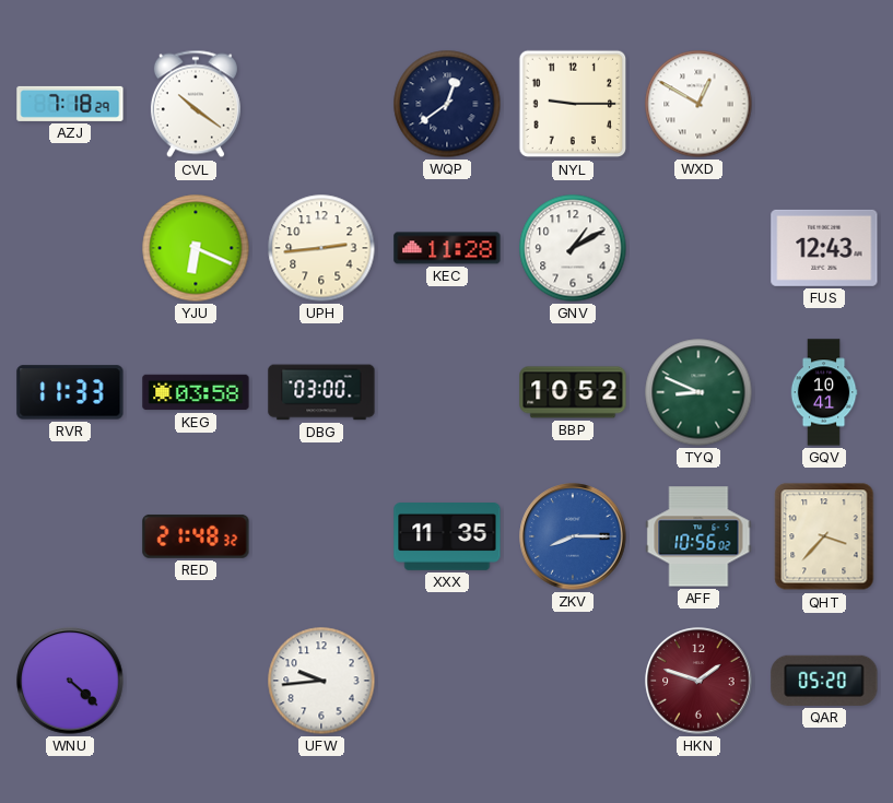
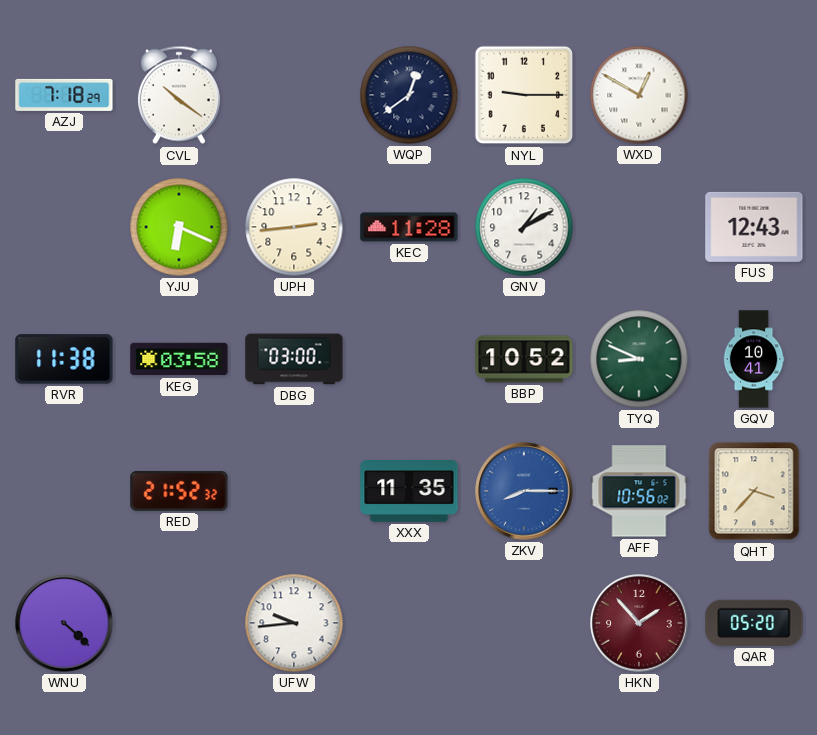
RVR: 11:33 -> 11:38
RED: 21:48 -> 21:52
HKN: 1:48 -> 1:53
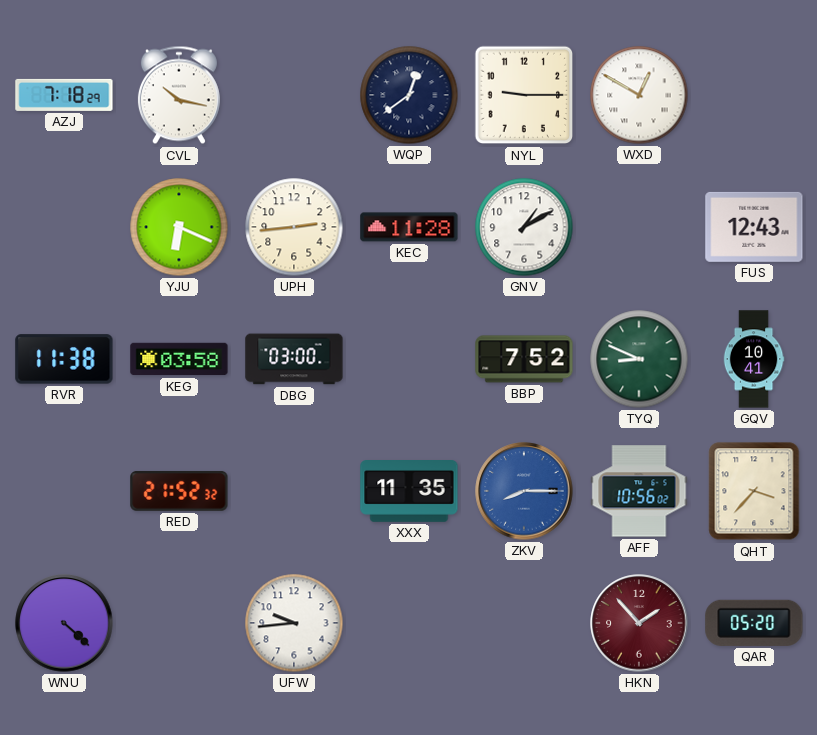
CVL: 10:21 -> 10:17
BBP: 10:52 -> 7:52
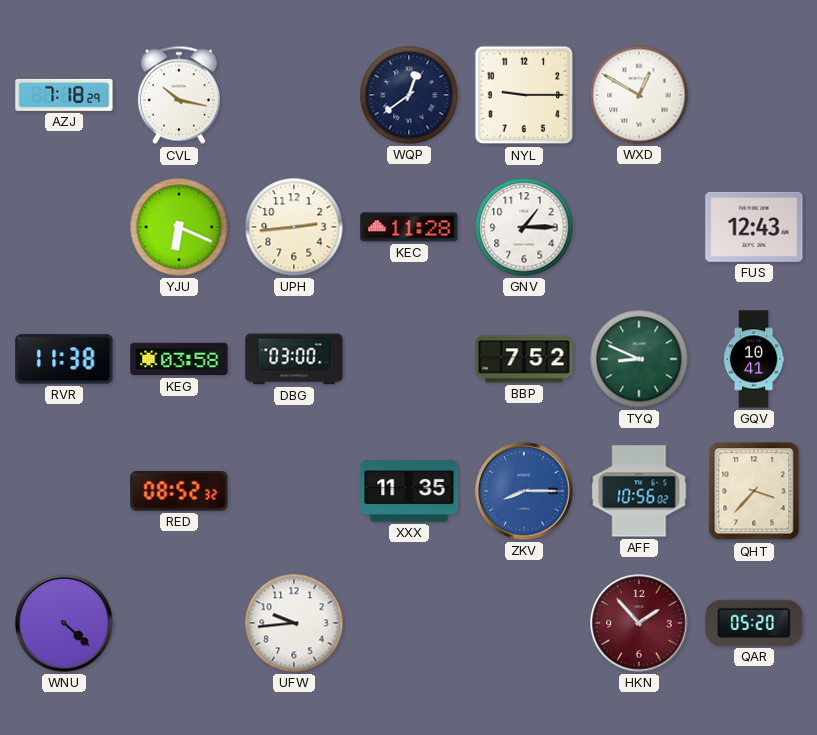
GNV: 1:10 -> 1:15
RED: 21:52 -> 08:52
